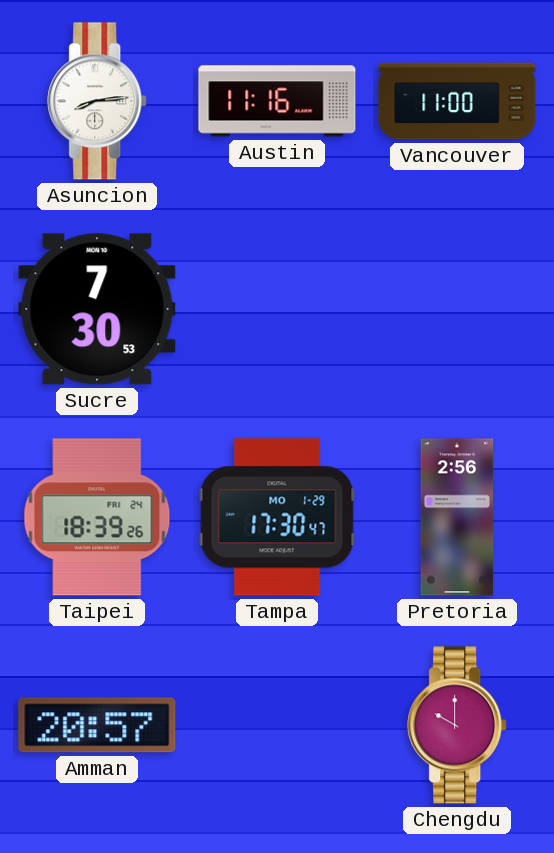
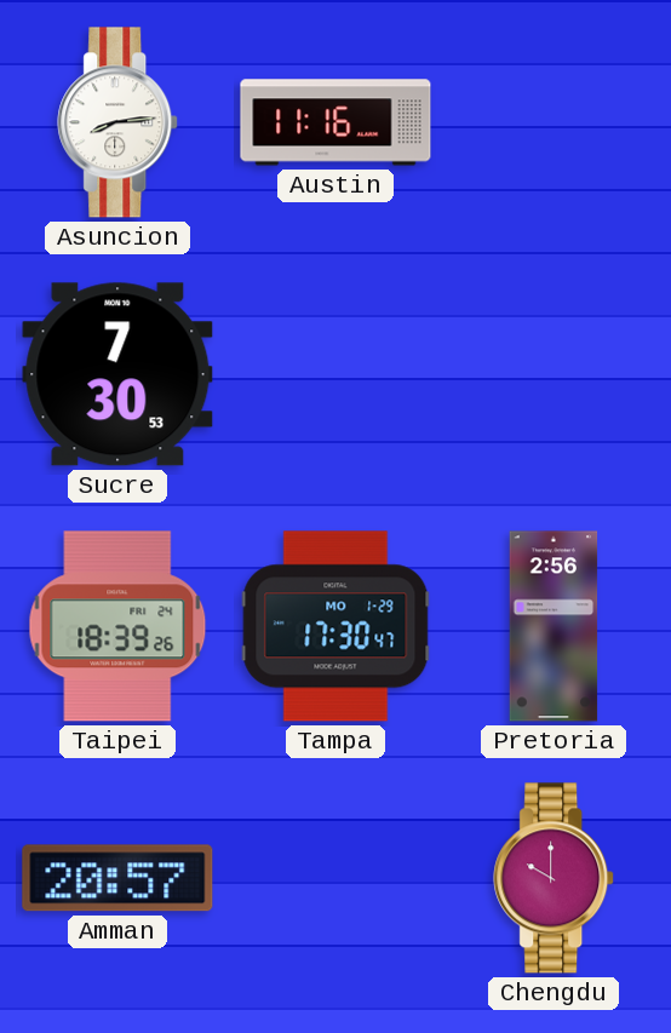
Vancouver: 11:00 -> none
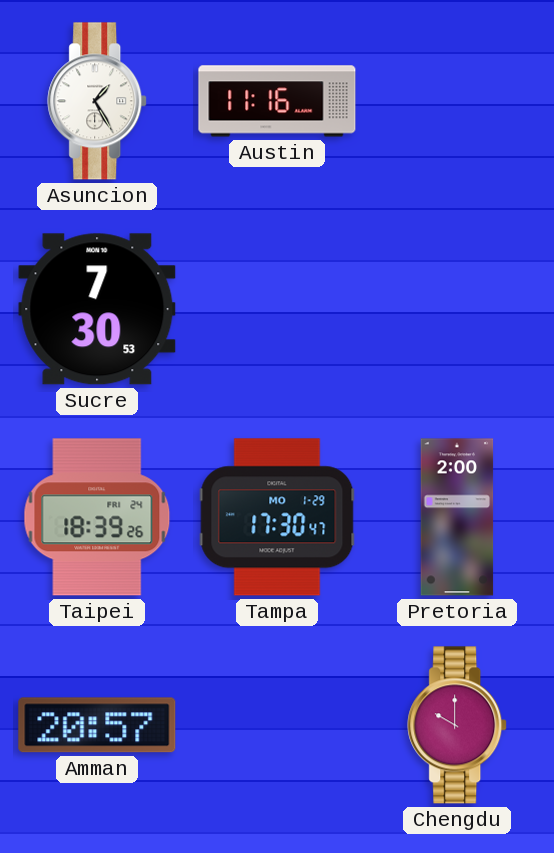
Asuncion: 8:14 -> 1:25
Pretoria: 2:56 -> 2:00
